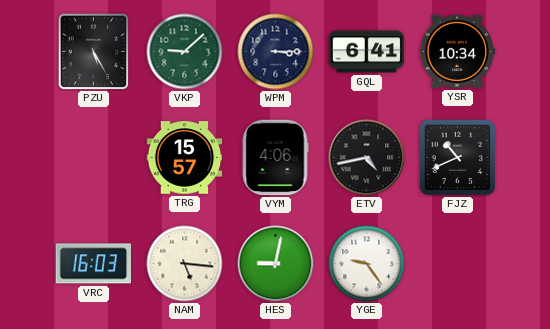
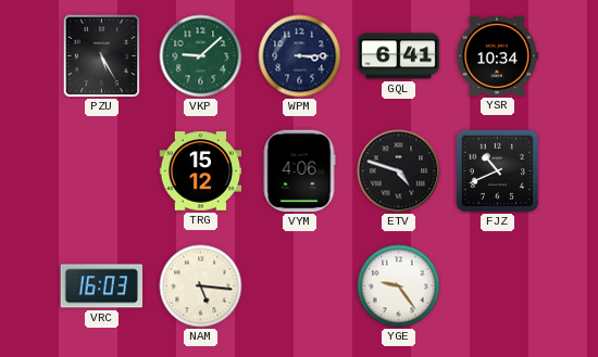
TRG: 15:57 -> 15:12
ETV: 4:43 -> 4:48
HES: 9:02 -> none
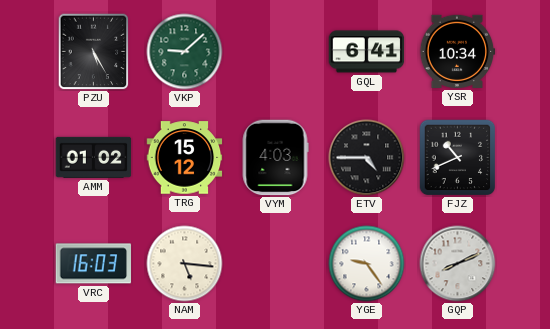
WPM: 3:15 -> none
AMM: none -> 01:02
VYM: 4:06 -> 4:03
ETV: 4:48 -> 4:45
GQP: none -> 8:11
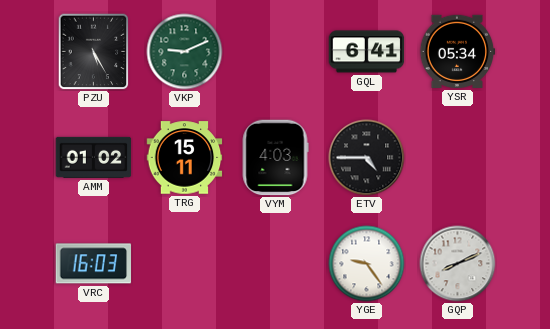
VKP: 9:08 -> 9:11
YSR: 10:34 -> 05:34
TRG: 15:12 -> 15:11
FJZ: 10:41 -> none
NAM: 5:16 -> none
